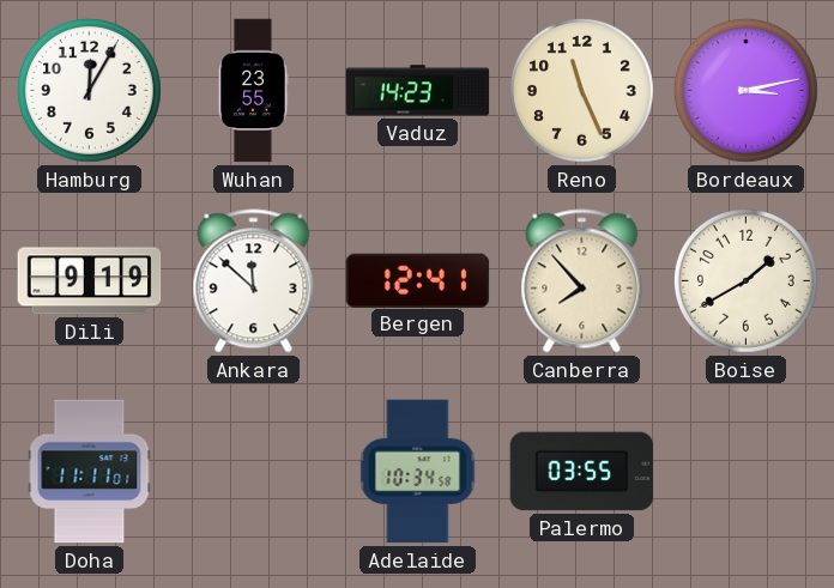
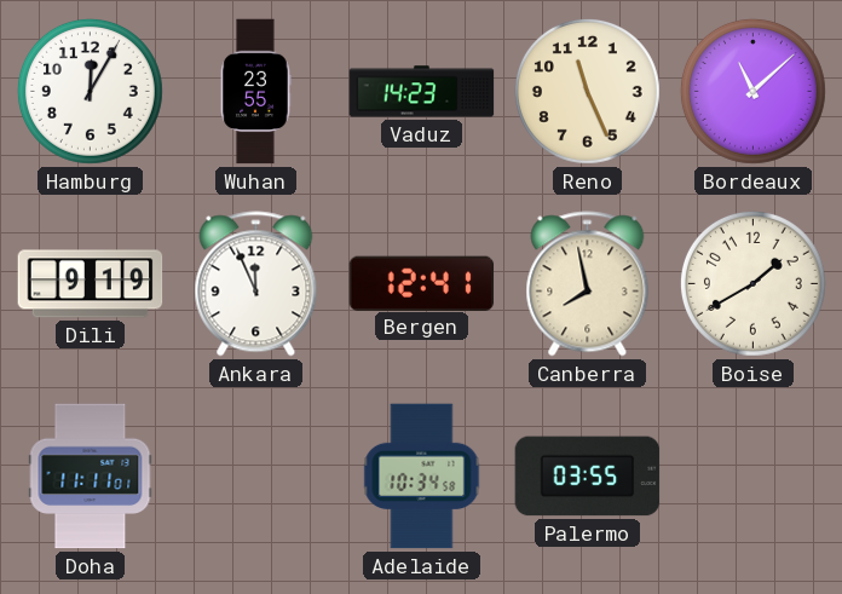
Bordeaux: 3:13 -> 11:08
Ankara: 11:52 -> 11:56
Canberra: 7:53 -> 7:58
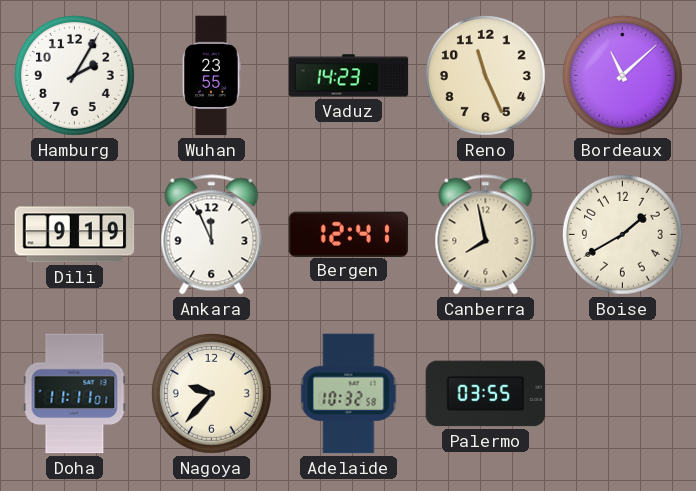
Hamburg: 12:05 -> 2:05
Nagoya: none -> 9:37
Adelaide: 10:34 -> 10:32
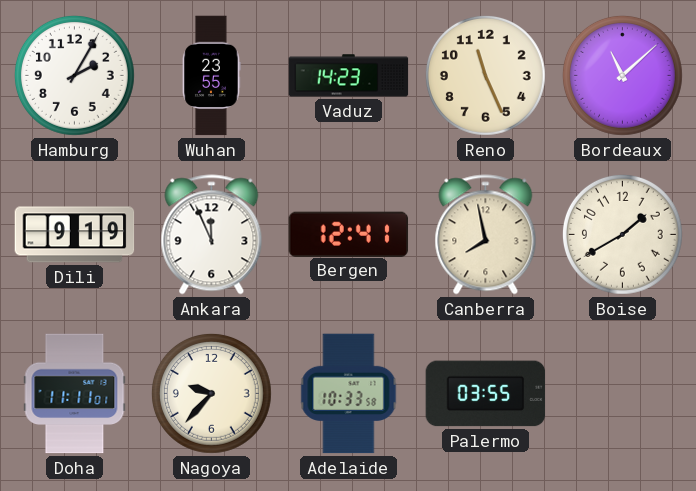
Adelaide: 10:32 -> 10:33
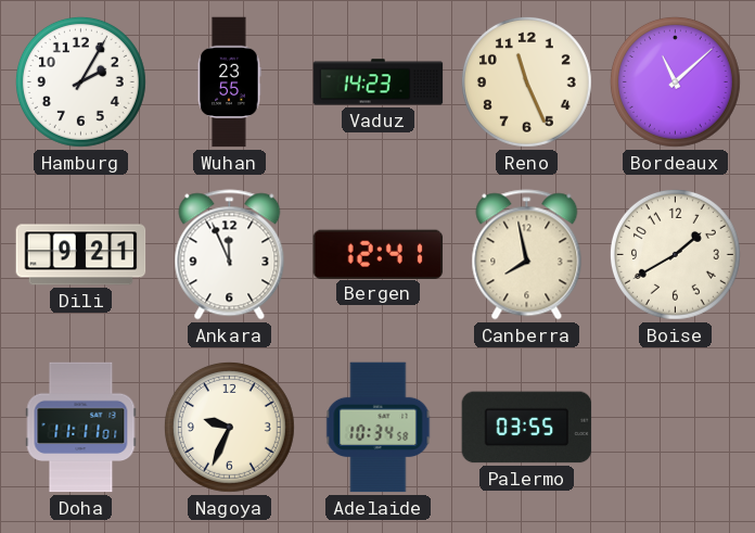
Dili: 9:19 -> 9:21
Nagoya: 9:37 -> 9:34
Adelaide: 10:33 -> 10:34
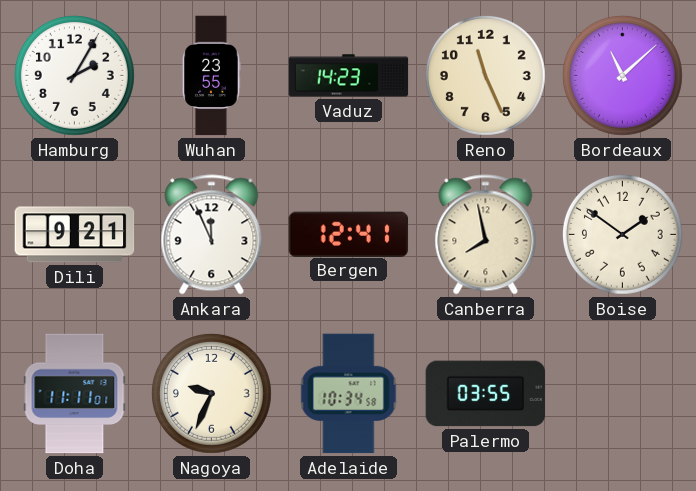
Boise: 1:40 -> 1:51
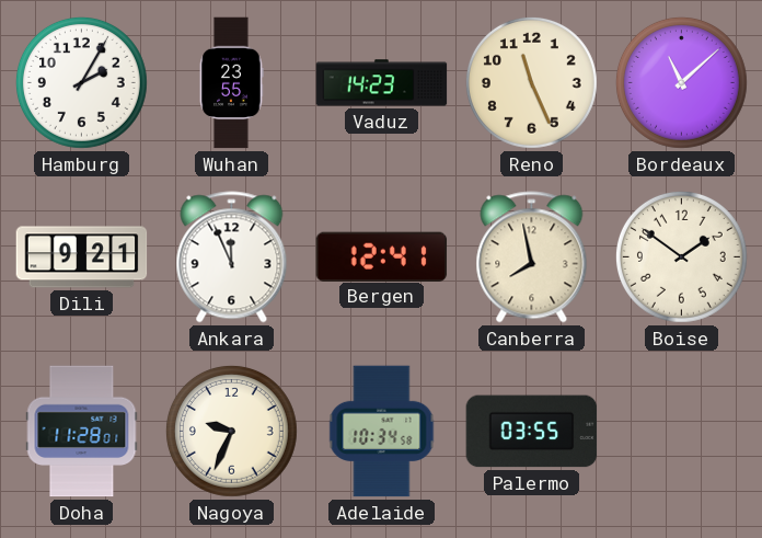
Doha: 11:11 -> 11:28
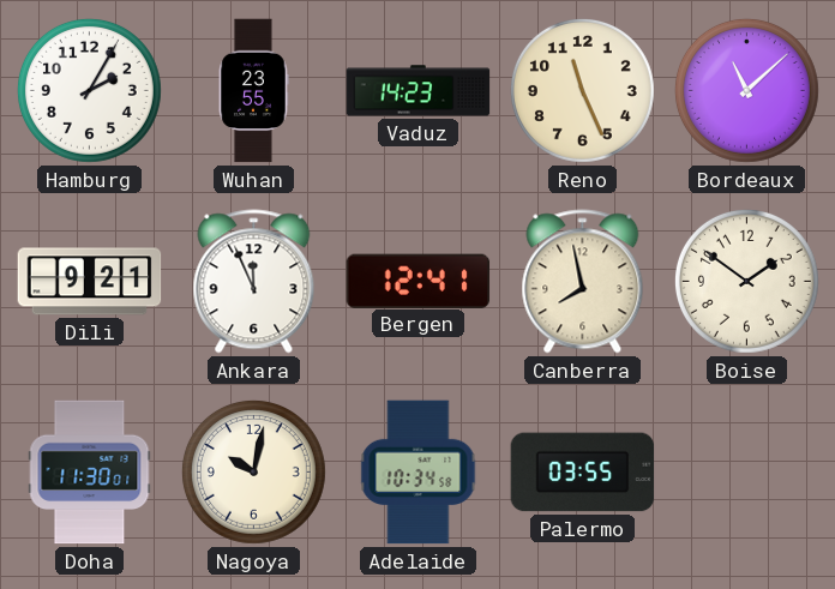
Doha: 11:28 -> 11:30
Nagoya: 9:34 -> 10:02
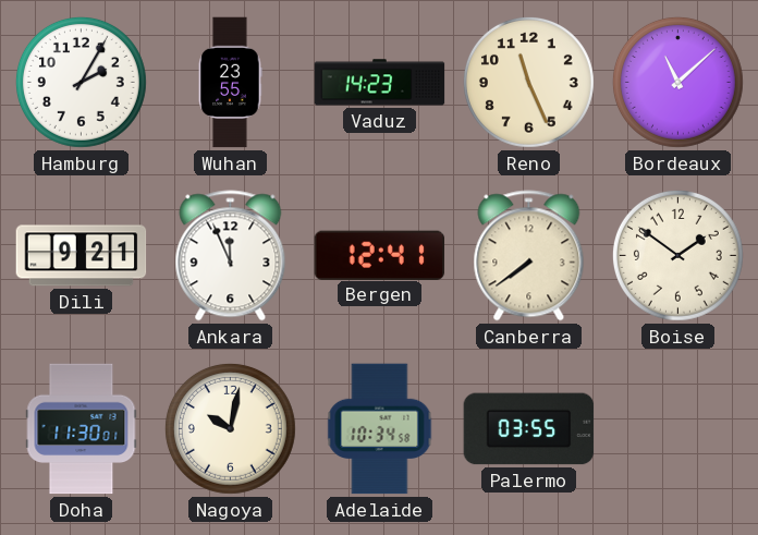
Canberra: 7:58 -> 7:39
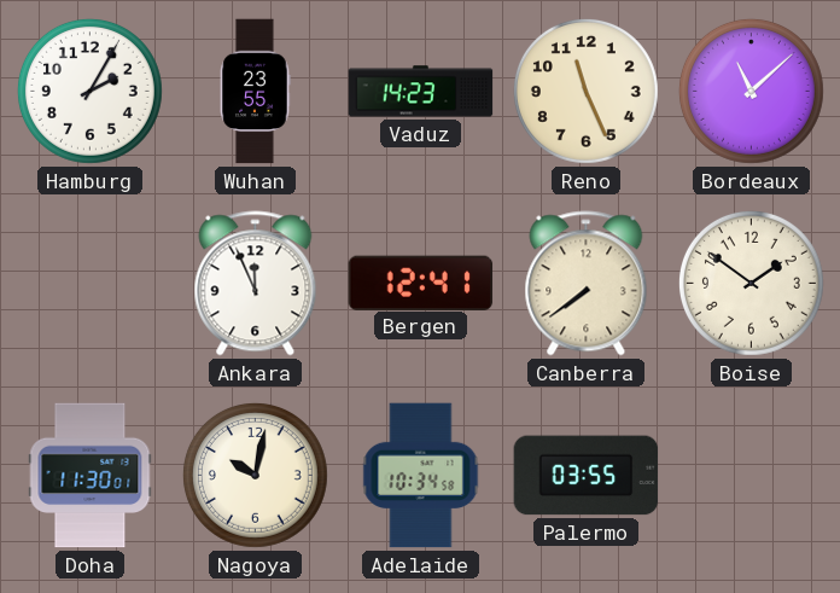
Dili: 9:21 -> none
